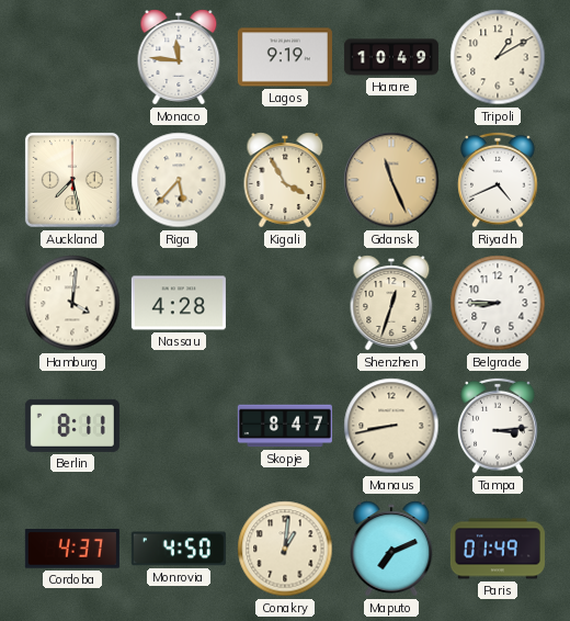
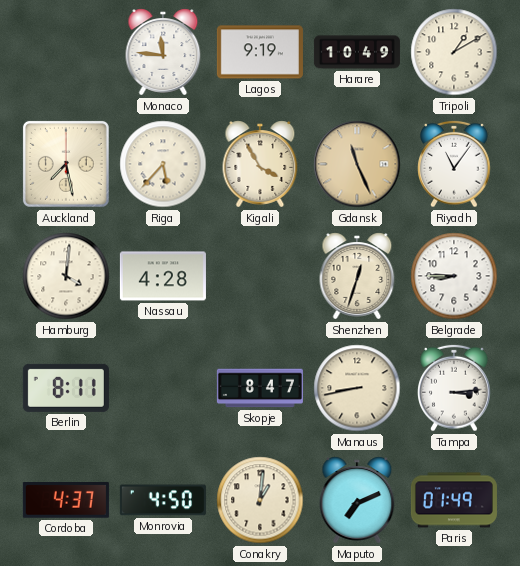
Riyadh: 4:41 -> 11:06
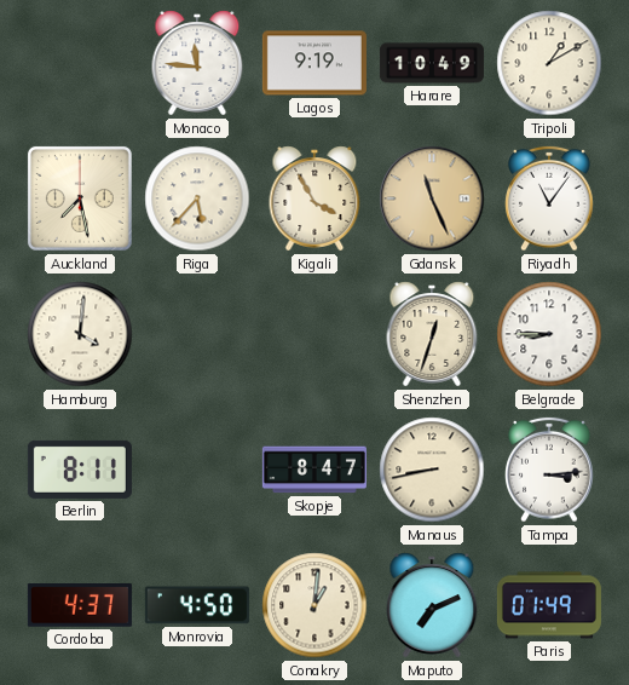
Nassau: 4:28 -> none
